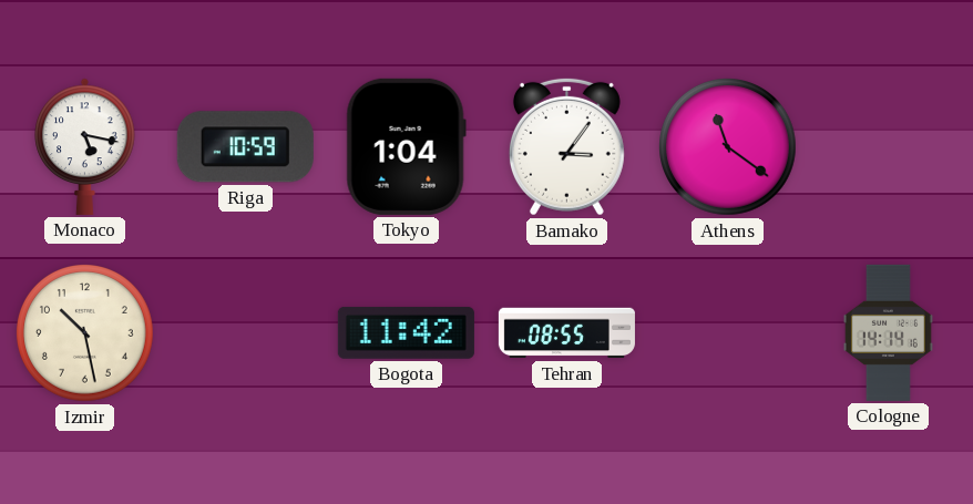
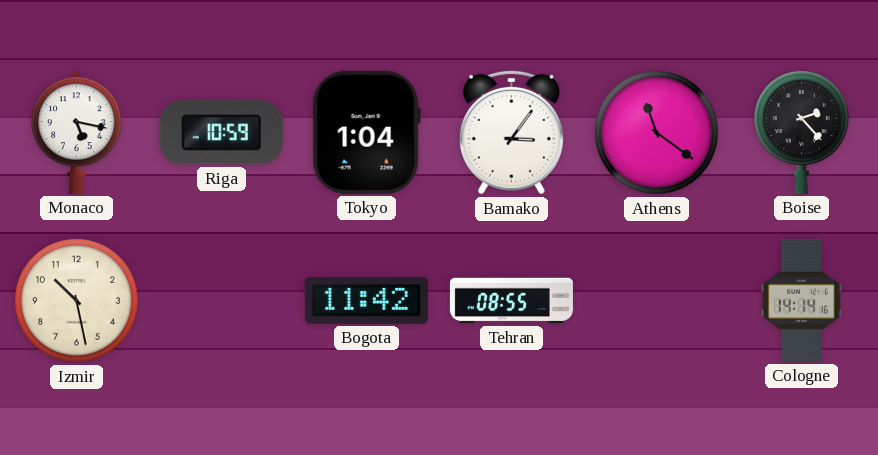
Boise: none -> 2:23
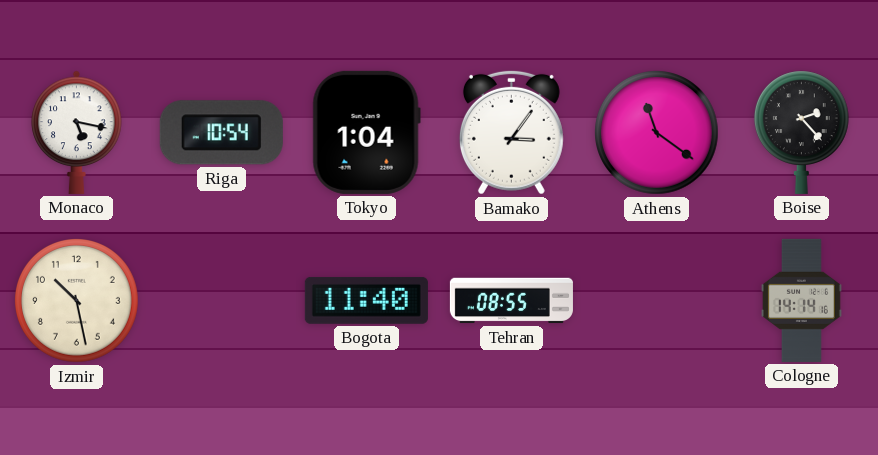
Riga: 10:59 -> 10:54
Bogota: 11:42 -> 11:40
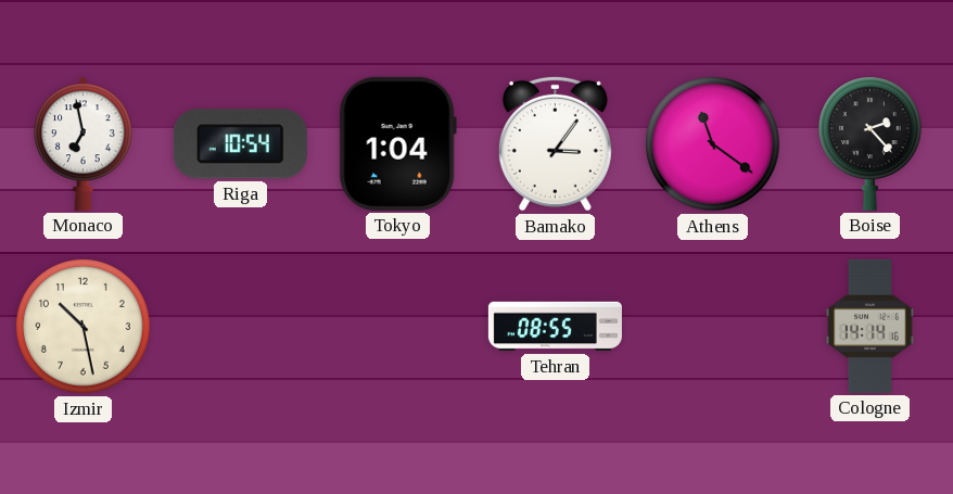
Monaco: 5:17 -> 6:58
Bogota: 11:40 -> none
